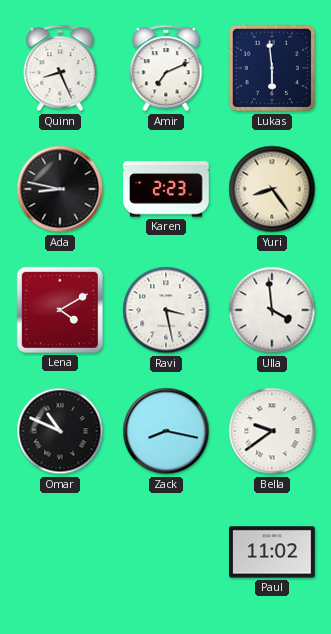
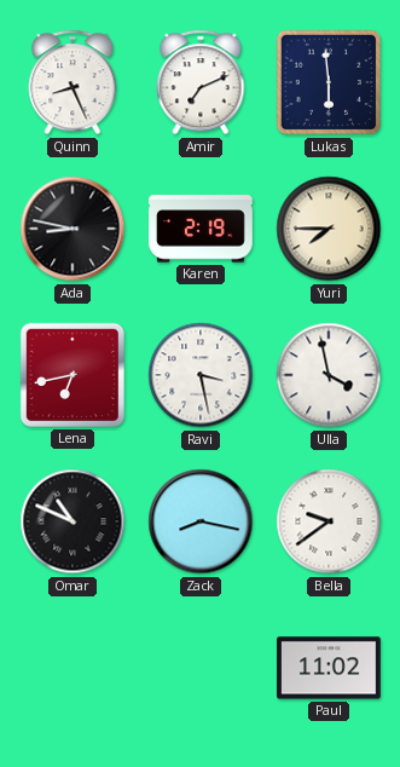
Karen: 2:23 -> 2:19
Yuri: 8:24 -> 7:45
Lena: 4:10 -> 6:43
Ulla: 3:59 -> 3:58
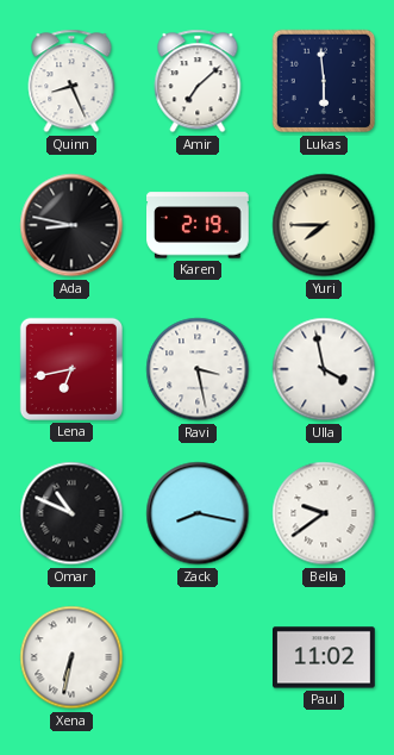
Amir: 7:11 -> 7:08
Xena: none -> 6:32
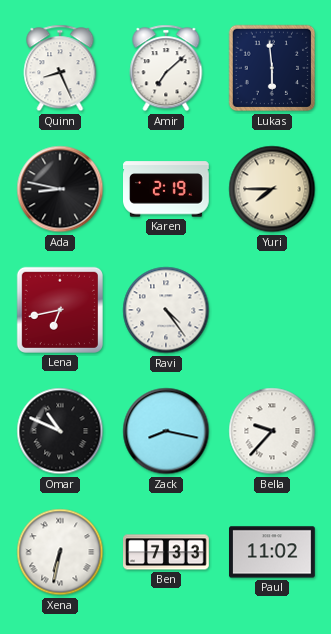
Ravi: 3:28 -> 4:24
Ulla: 3:58 -> none
Bella: 9:39 -> 9:37
Ben: none -> 7:33
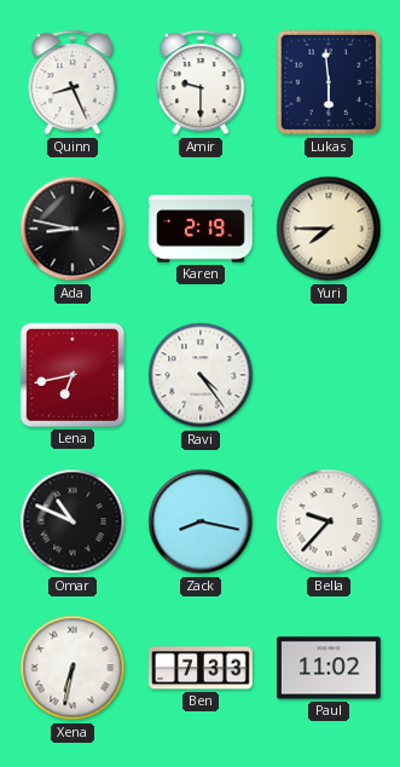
Amir: 7:08 -> 9:30
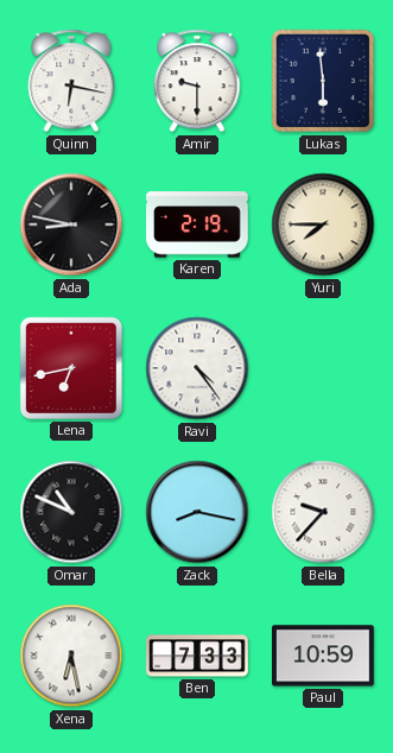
Quinn: 8:26 -> 6:17
Xena: 6:32 -> 6:28
Paul: 11:02 -> 10:59
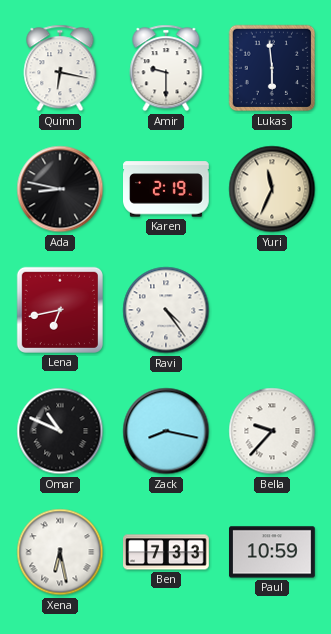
Yuri: 7:45 -> 11:34
